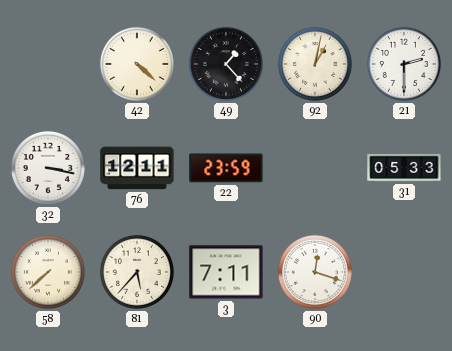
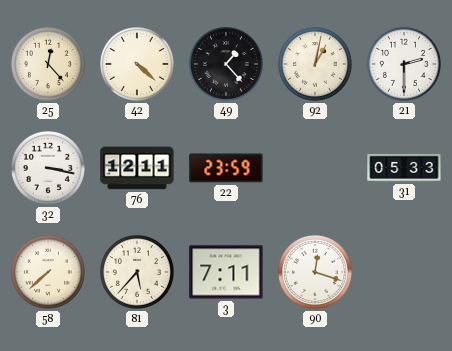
25: none -> 12:23
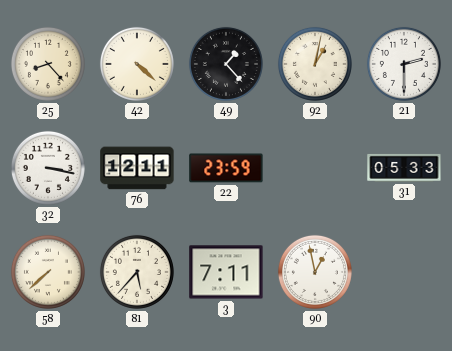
25: 12:23 -> 8:23
90: 12:18 -> 12:58
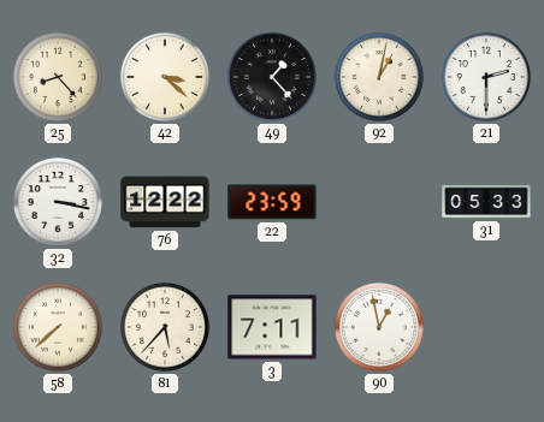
42: 4:22 -> 3:22
76: 12:11 -> 12:22
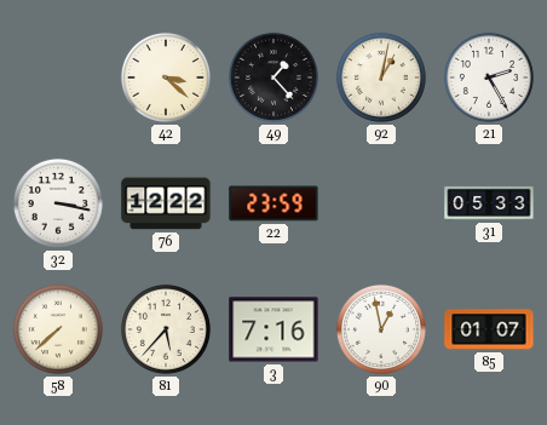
25: 8:23 -> none
21: 2:30 -> 2:25
3: 7:11 -> 7:16
85: none -> 01:07
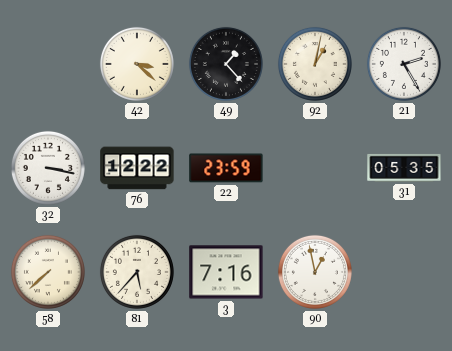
31: 05:33 -> 05:35
85: 01:07 -> none
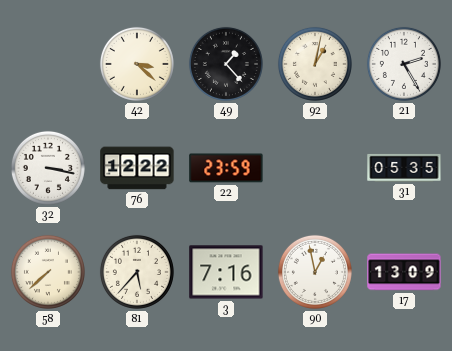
17: none -> 13:09
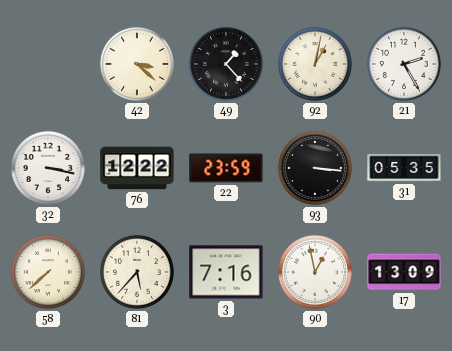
93: none -> 3:16
